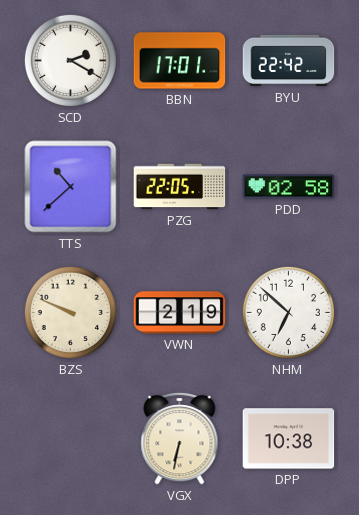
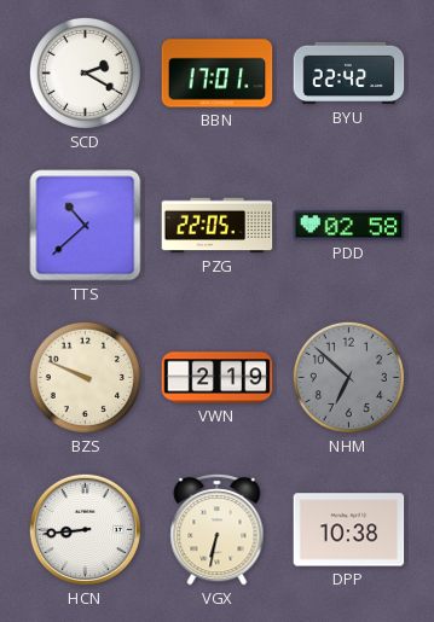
NHM dial: white -> grey
HCN: none -> 8:44
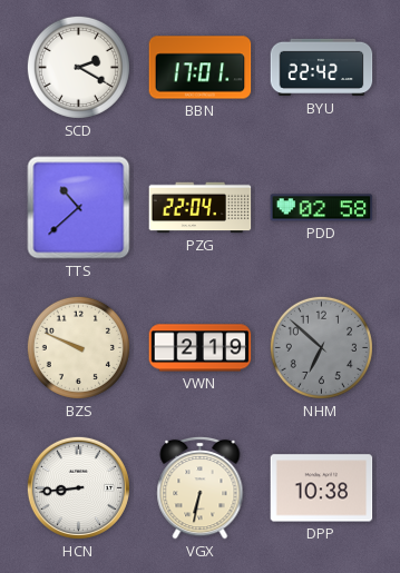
PZG: 22:05 -> 22:04
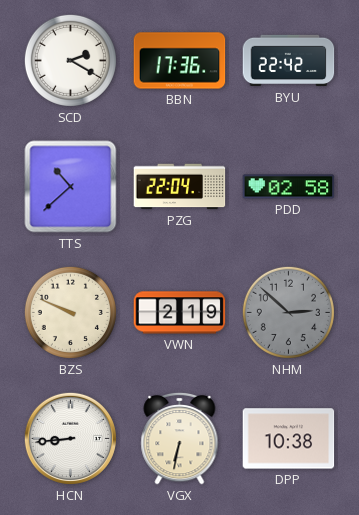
BBN: 17:01 -> 17:36
NHM: 6:52 -> 2:52
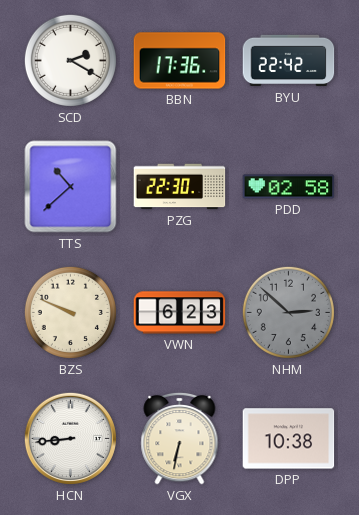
PZG: 22:04 -> 22:30
VWN: 2:19 -> 6:23
